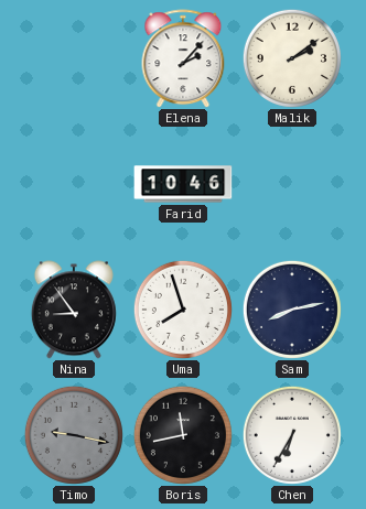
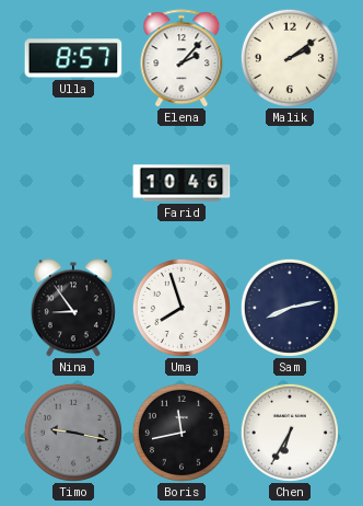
Ulla: none -> 8:57
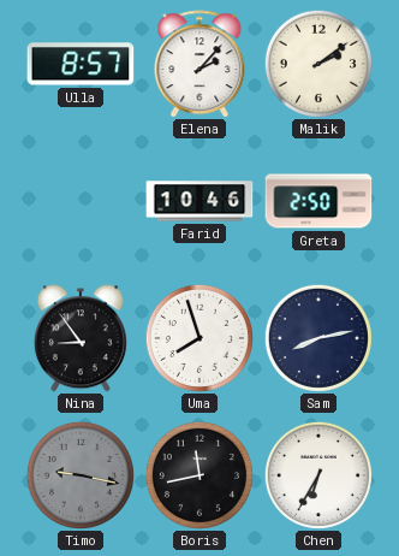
Greta: none -> 2:50
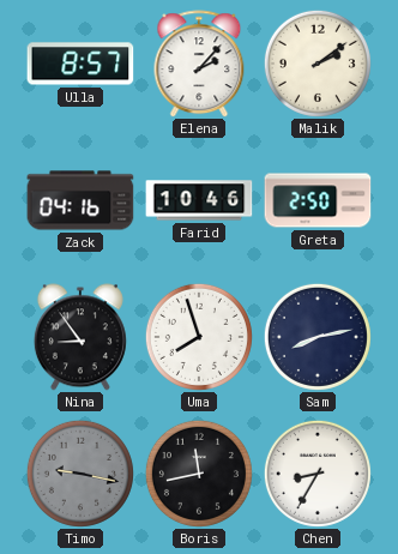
Zack: none -> 04:16
Chen: 6:35 -> 8:35
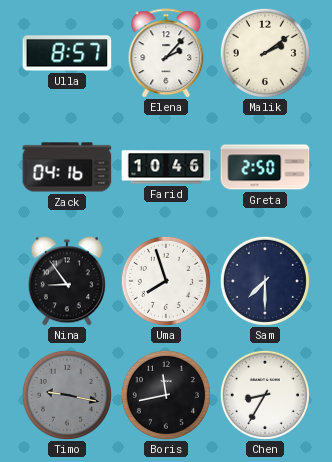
Sam: 8:13 -> 7:30
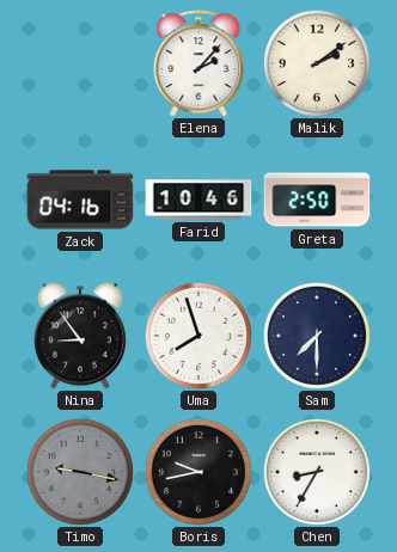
Ulla: 8:57 -> none
Boris: 11:43 -> 9:43
